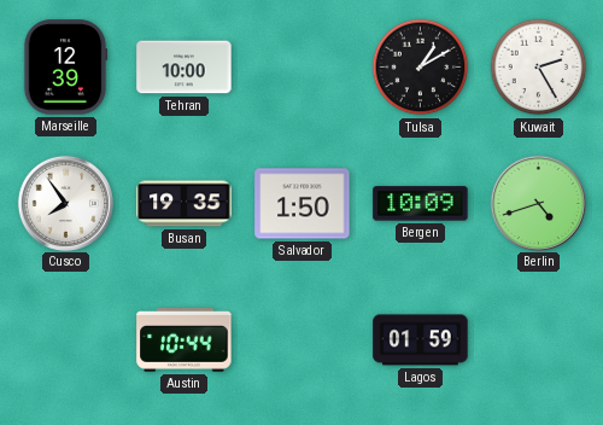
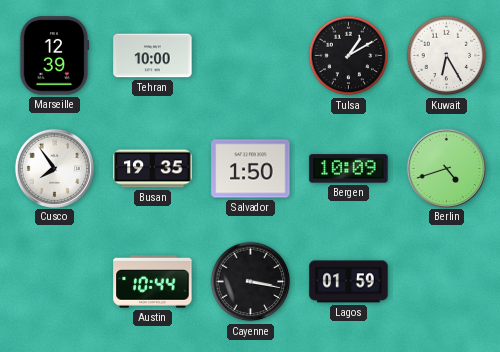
Kuwait: 2:25 -> 6:25
Cayenne: none -> 3:17
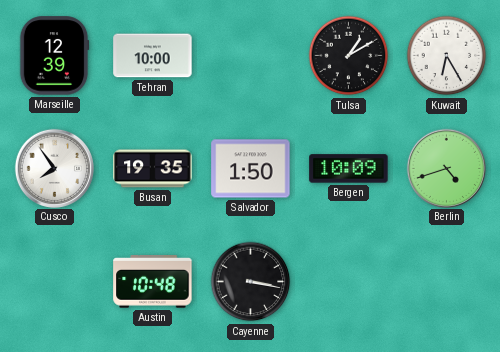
Austin: 10:44 -> 10:48
Lagos: 01:59 -> none
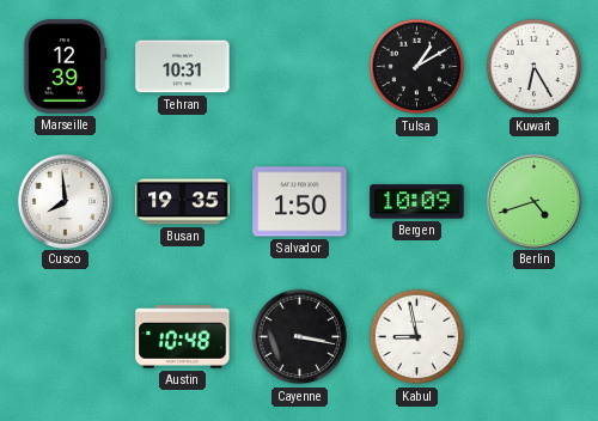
Tehran: 10:00 -> 10:31
Cusco: 7:54 -> 7:59
Kabul: none -> 8:58
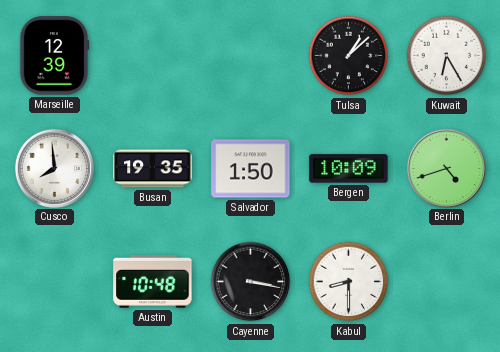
Tehran: 10:31 -> none
Tulsa: 1:10 -> 1:08
Kabul: 8:58 -> 8:30
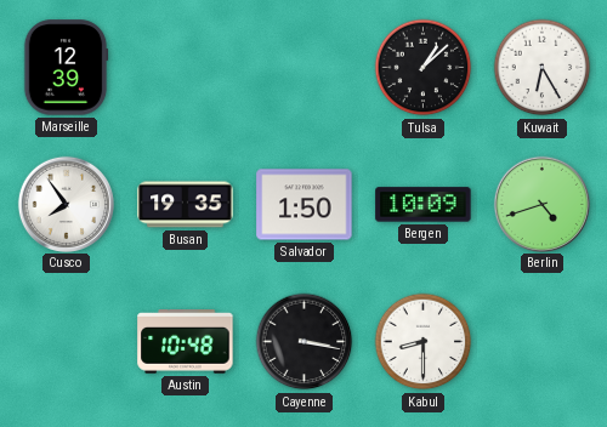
Cusco: 7:59 -> 7:54
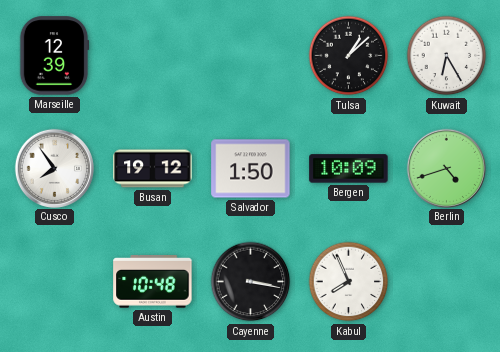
Busan: 19:35 -> 19:12
Kabul: 8:30 -> 7:56
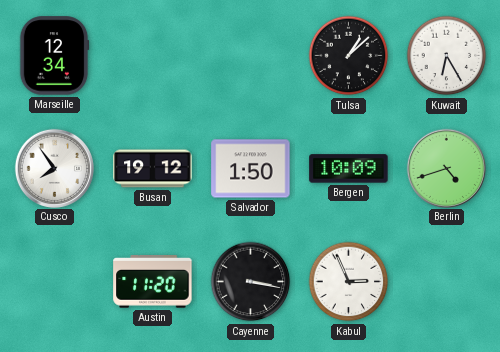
Marseille: 12:39 -> 12:34
Austin: 10:48 -> 11:20
Kabul: 7:56 -> 2:56
